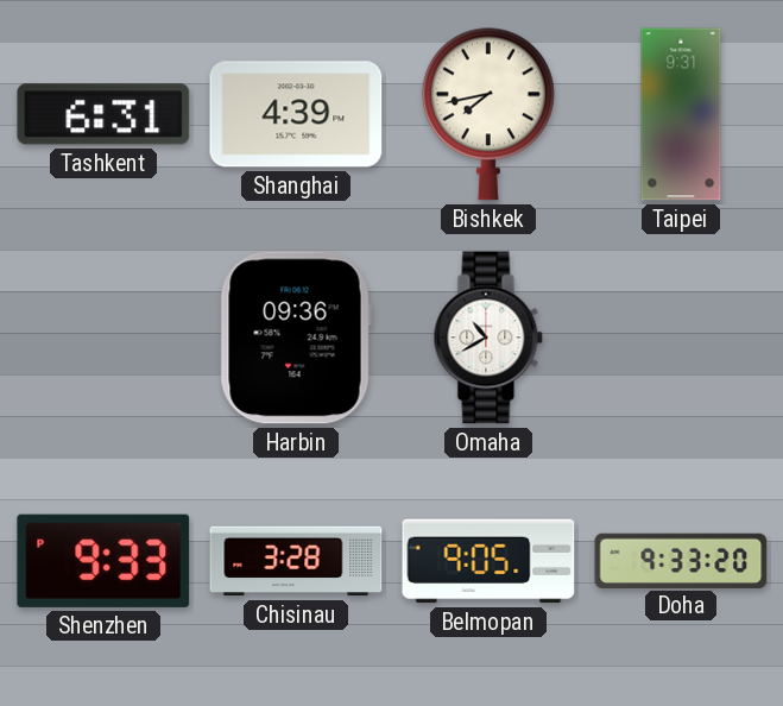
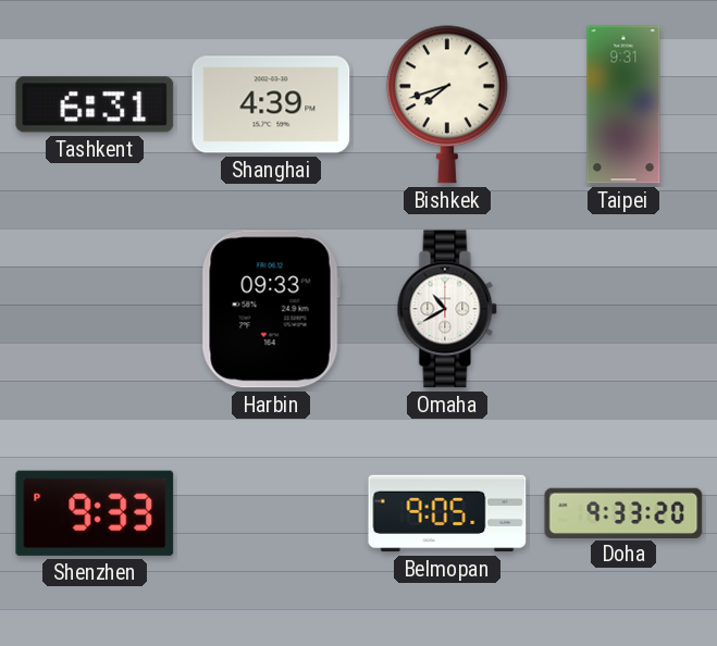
Bishkek: 7:43 -> 7:42
Harbin: 09:36 -> 09:33
Chisinau: 3:28 -> none
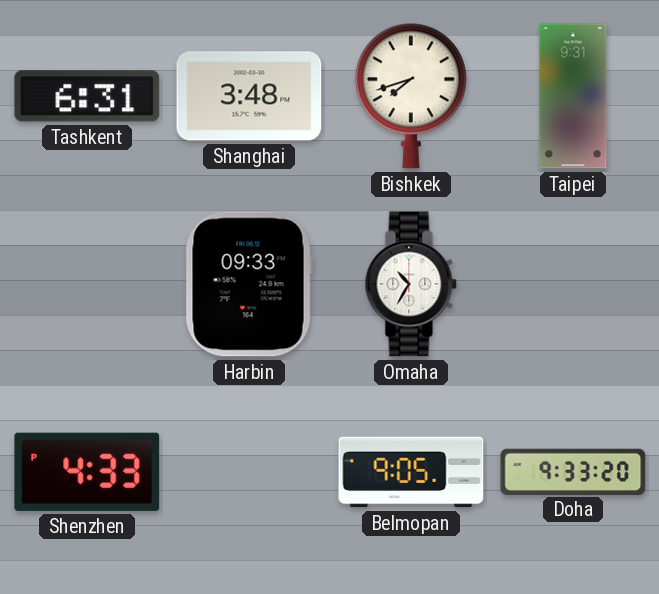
Shanghai: 4:39 -> 3:48
Omaha: 10:40 -> 10:35
Shenzhen: 9:33 -> 4:33
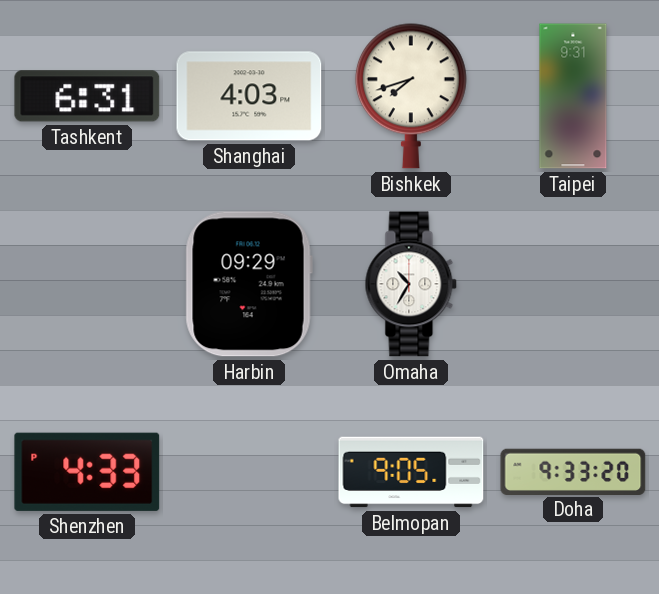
Shanghai: 3:48 -> 4:03
Harbin: 09:33 -> 09:29
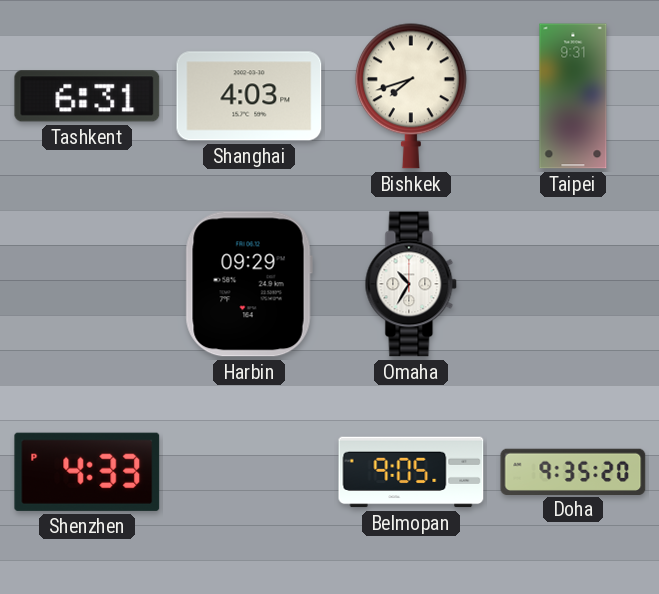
Doha: 9:33 -> 9:35
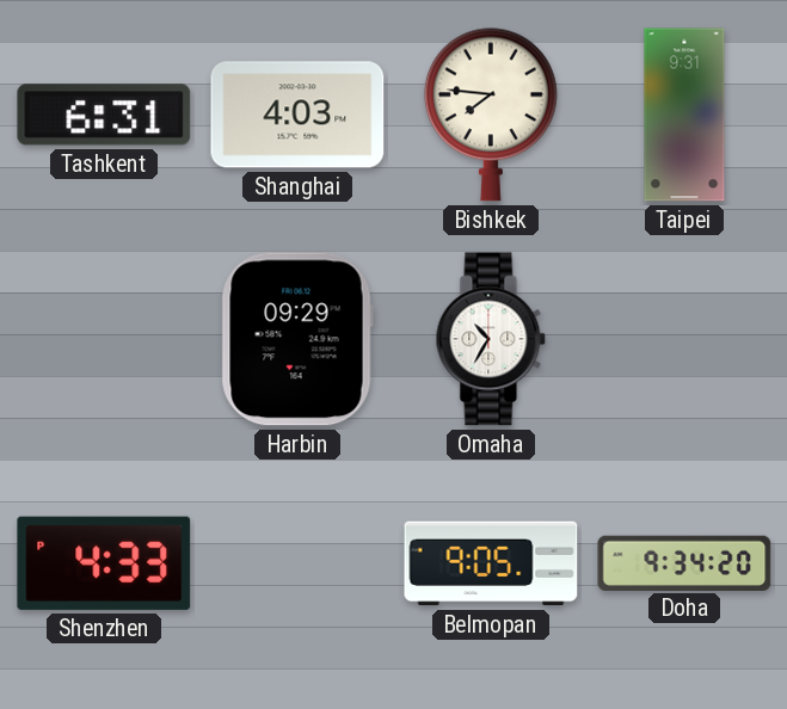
Bishkek: 7:42 -> 7:46
Doha: 9:35 -> 9:34
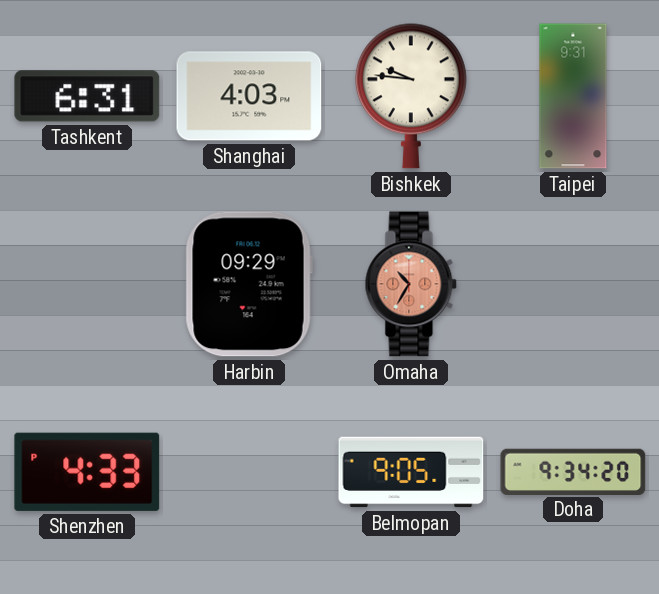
Bishkek: 7:46 -> 9:46
Omaha dial: white -> salmon
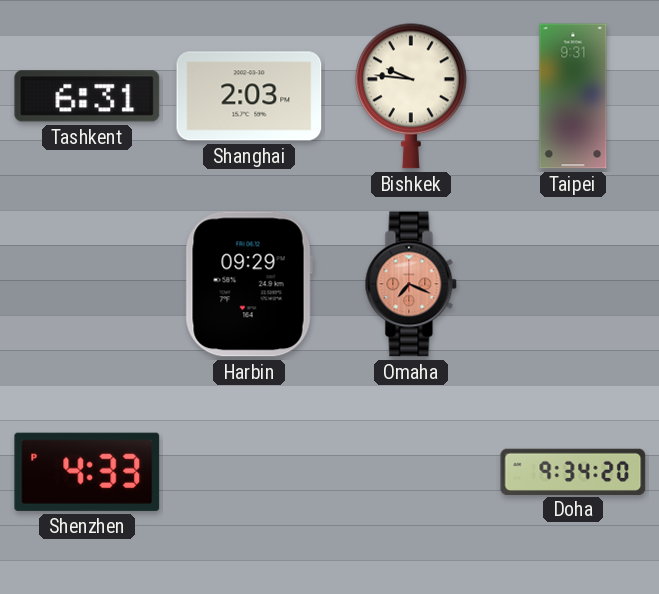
Shanghai: 4:03 -> 2:03
Omaha: 10:35 -> 7:19
Belmopan: 9:05 -> none
